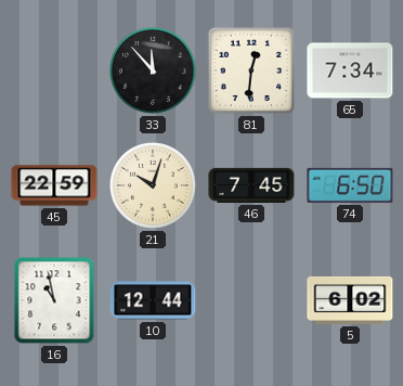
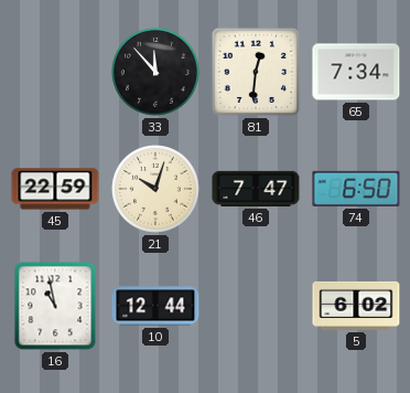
46: 7:45 -> 7:47
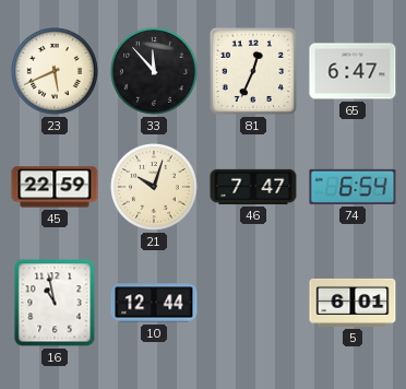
23: none -> 5:41
81: 12:31 -> 12:34
65: 7:34 -> 6:47
74: 6:50 -> 6:54
5: 6:02 -> 6:01
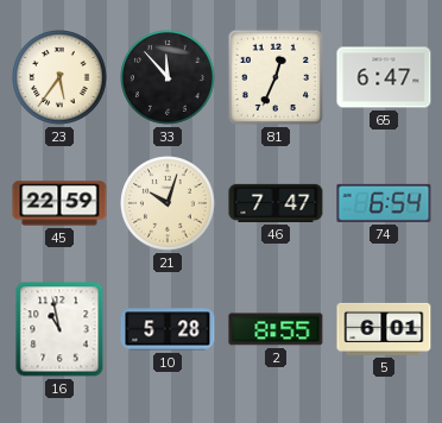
23: 5:41 -> 5:36
10: 12:44 -> 5:28
2: none -> 8:55
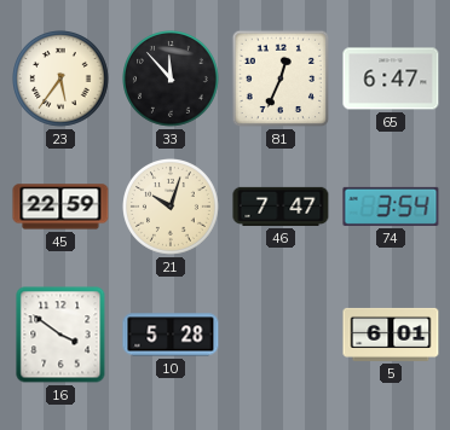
74: 6:54 -> 3:54
16: 10:58 -> 3:51
2: 8:55 -> none
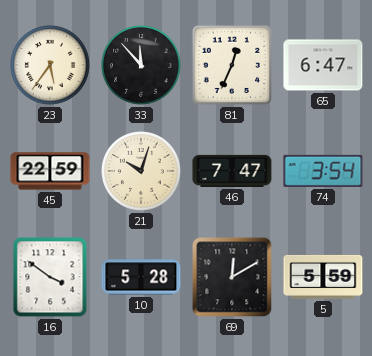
69: none -> 12:10
5: 6:01 -> 5:59
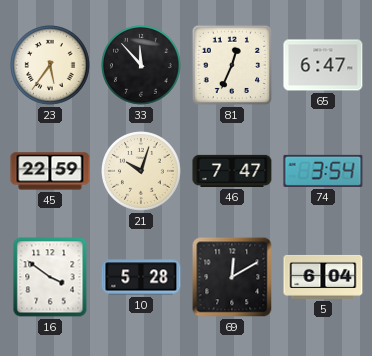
5: 5:59 -> 6:04
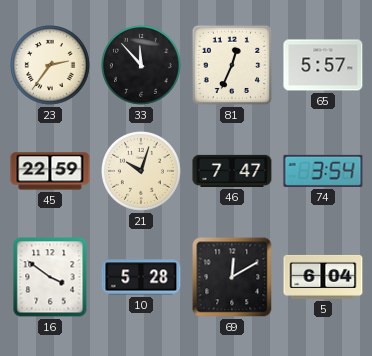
23: 5:36 -> 2:36
65: 6:47 -> 5:57
